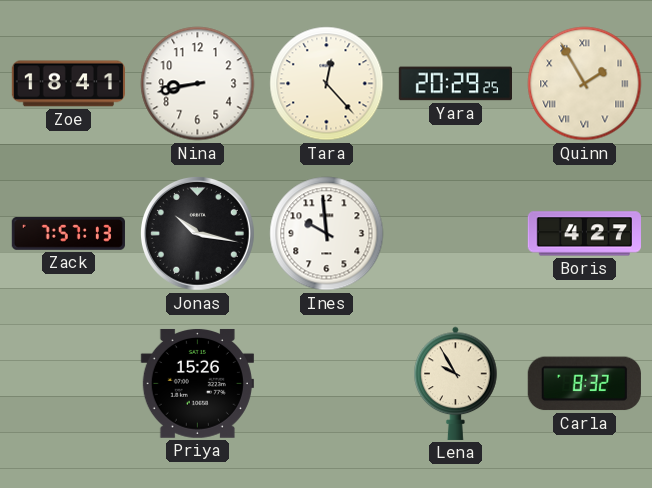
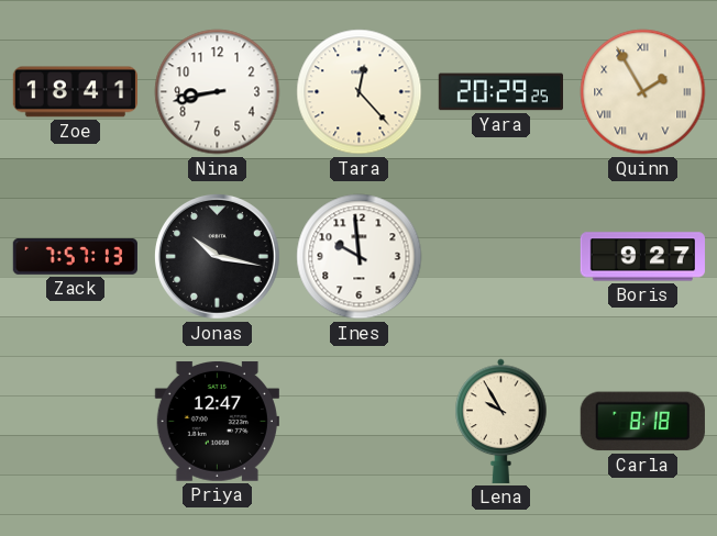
Boris: 4:27 -> 9:27
Priya: 15:26 -> 12:47
Carla: 8:32 -> 8:18
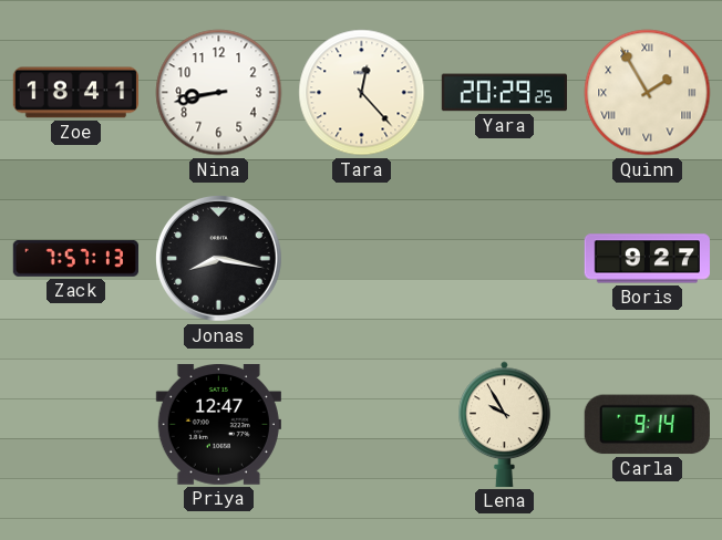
Jonas: 10:17 -> 8:17
Ines: 9:59 -> none
Carla: 8:18 -> 9:14
